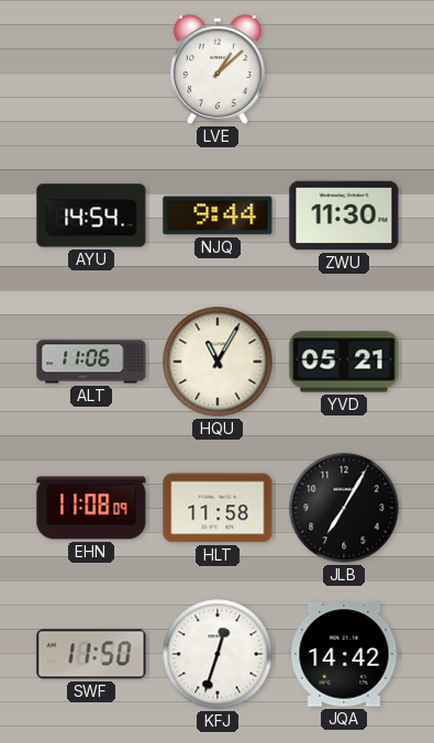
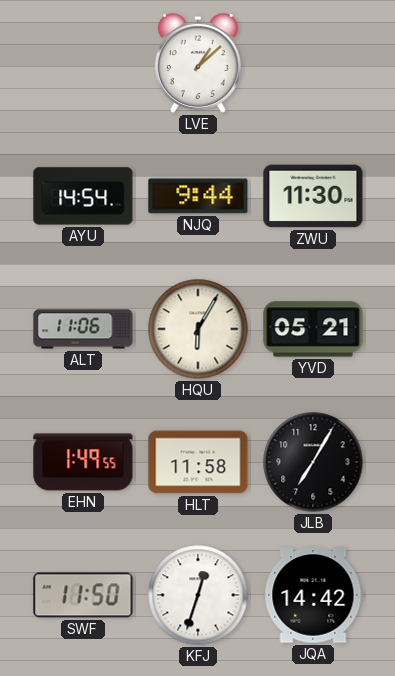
HQU: 11:05 -> 6:05
EHN: 11:08 -> 1:49
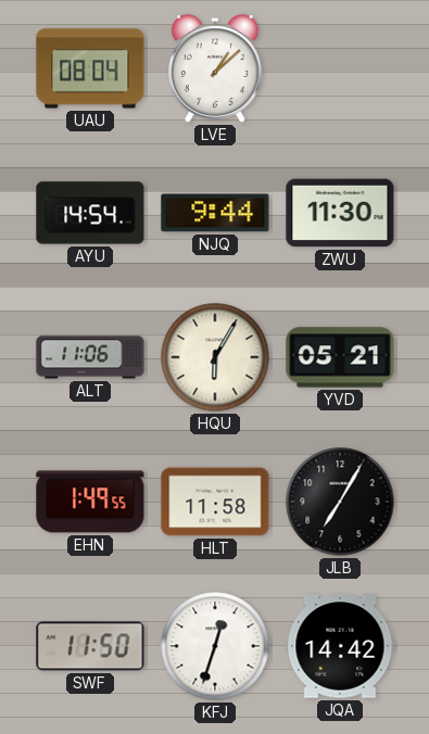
UAU: none -> 08:04
